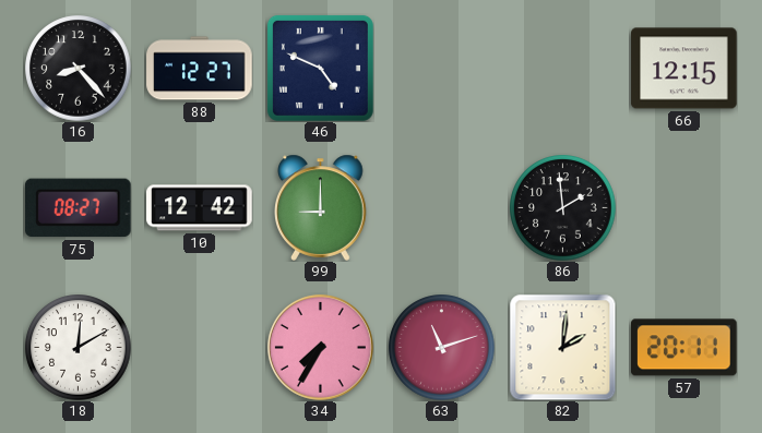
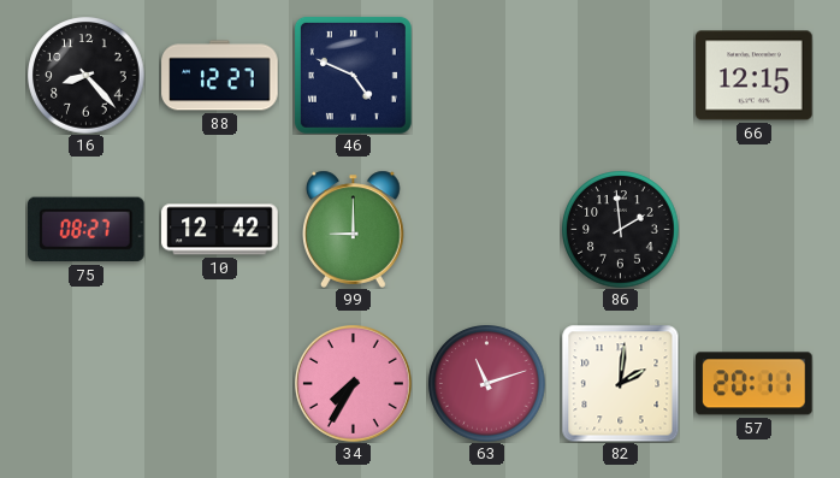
18: 12:10 -> none
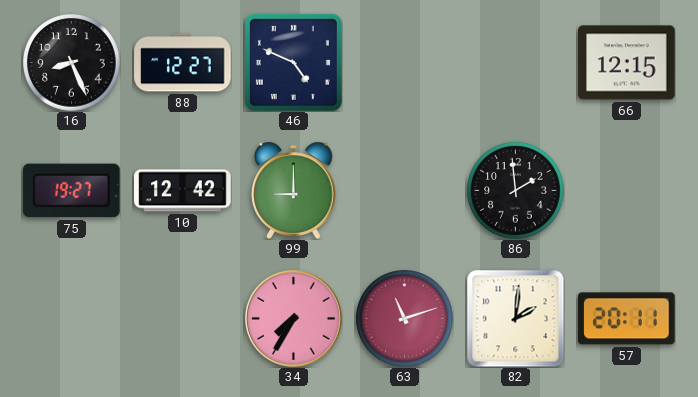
16: 8:23 -> 8:26
75: 08:27 -> 19:27
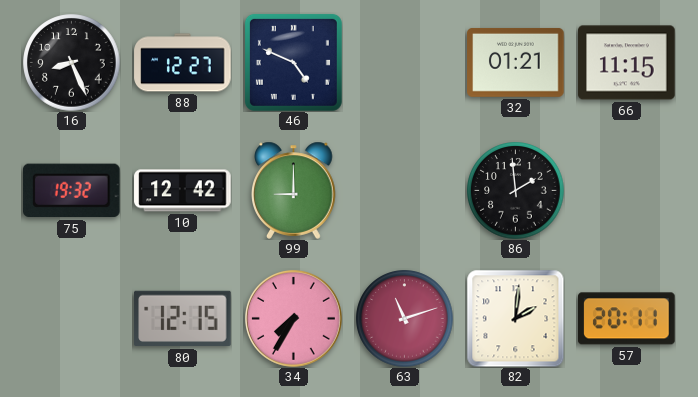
32: none -> 01:21
66: 12:15 -> 11:15
75: 19:27 -> 19:32
80: none -> 12:15
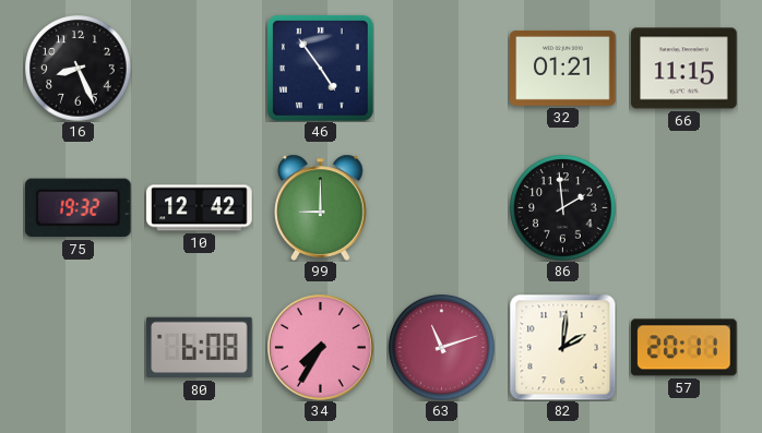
88: 12:27 -> none
46: 4:49 -> 4:54
80: 12:15 -> 6:08
